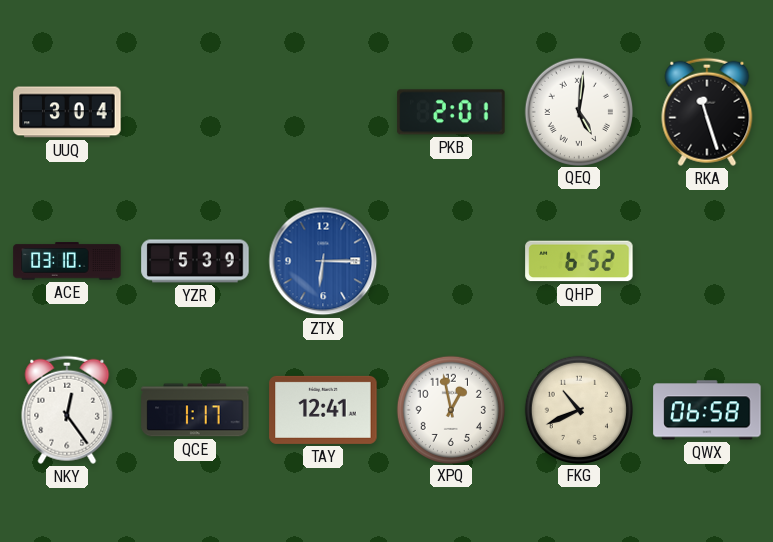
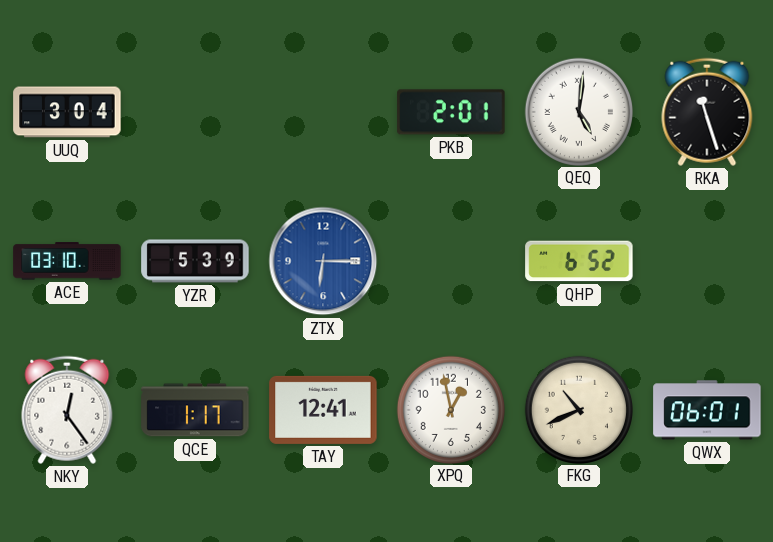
QWX: 06:58 -> 06:01
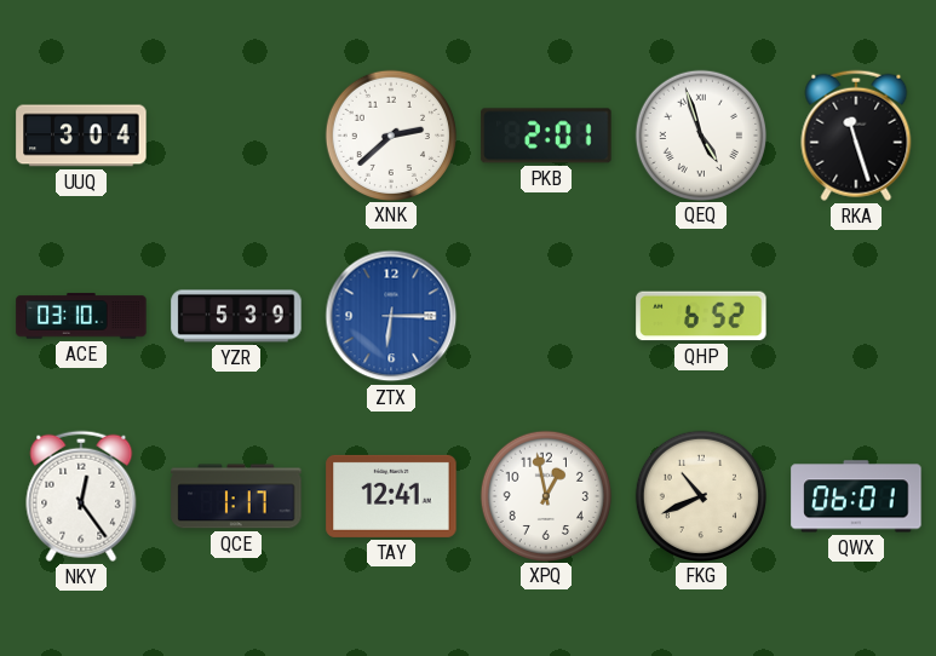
XNK: none -> 2:38
QEQ: 5:01 -> 4:57
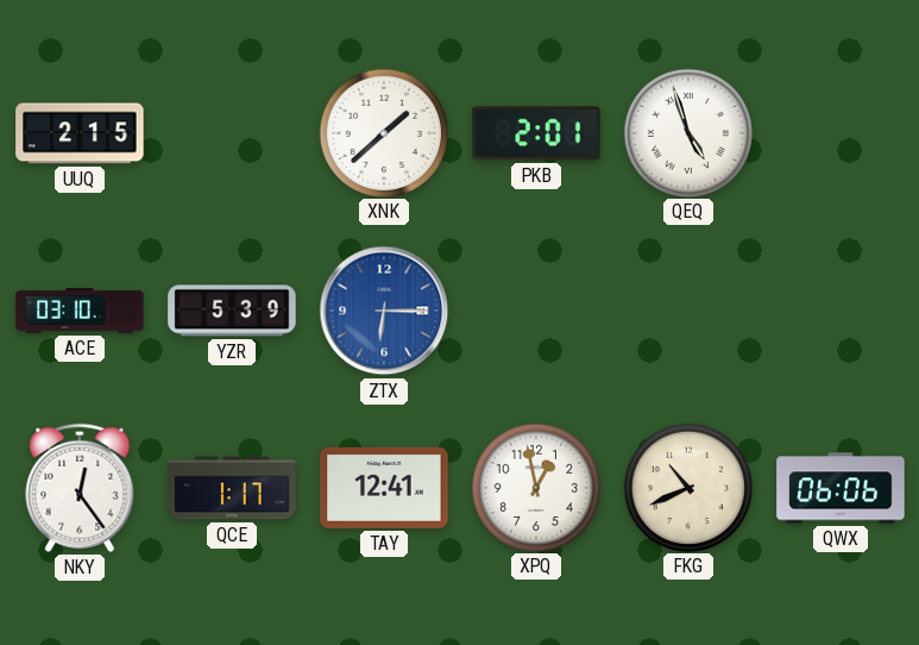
UUQ: 3:04 -> 2:15
XNK: 2:38 -> 1:38
RKA: 11:27 -> none
QHP: 6:52 -> none
QWX: 06:01 -> 06:06
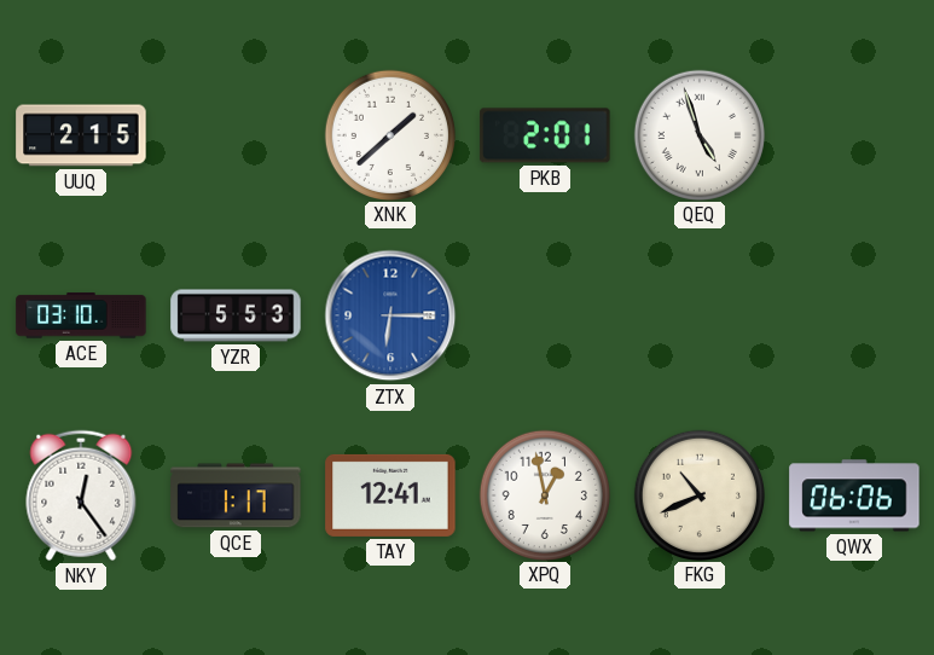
YZR: 5:39 -> 5:53
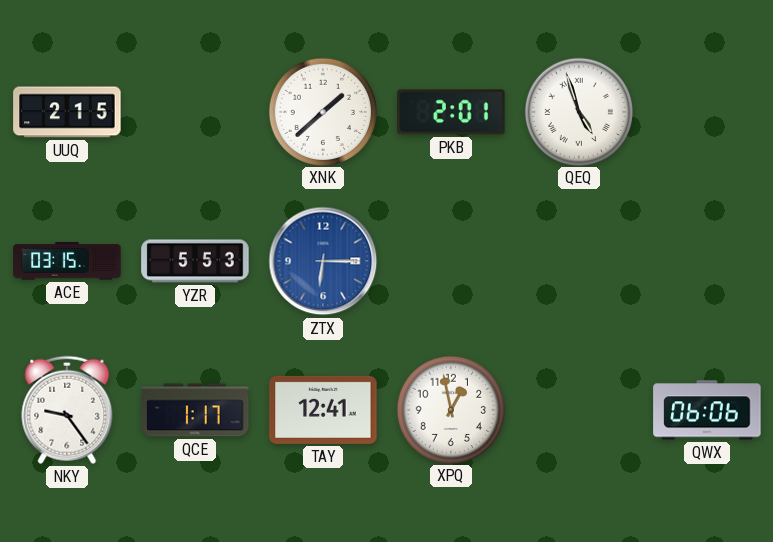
ACE: 03:10 -> 03:15
NKY: 12:24 -> 9:24
FKG: 10:41 -> none
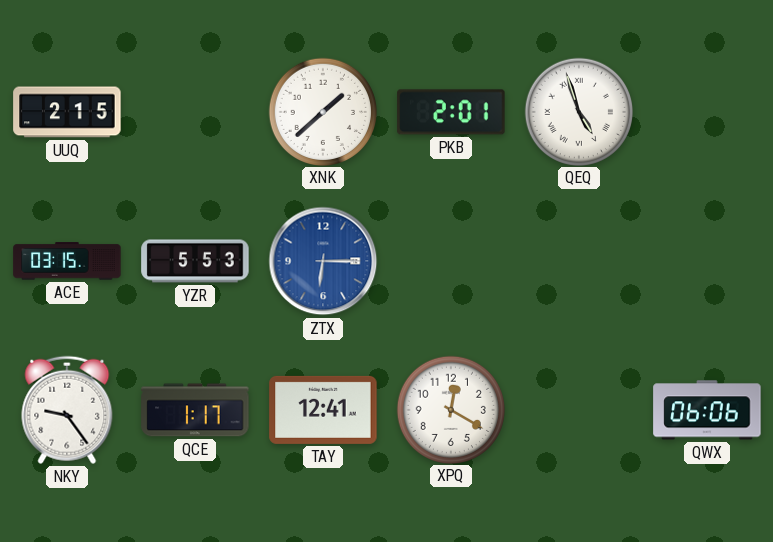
XPQ: 12:58 -> 12:20
